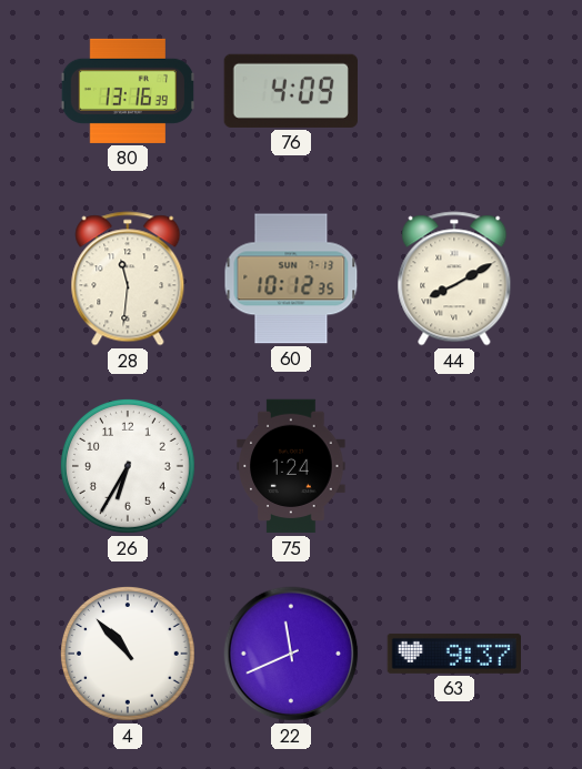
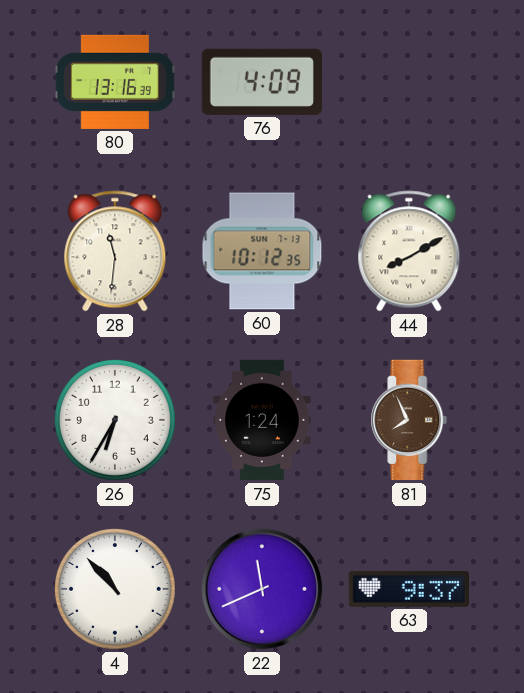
81: none -> 7:56
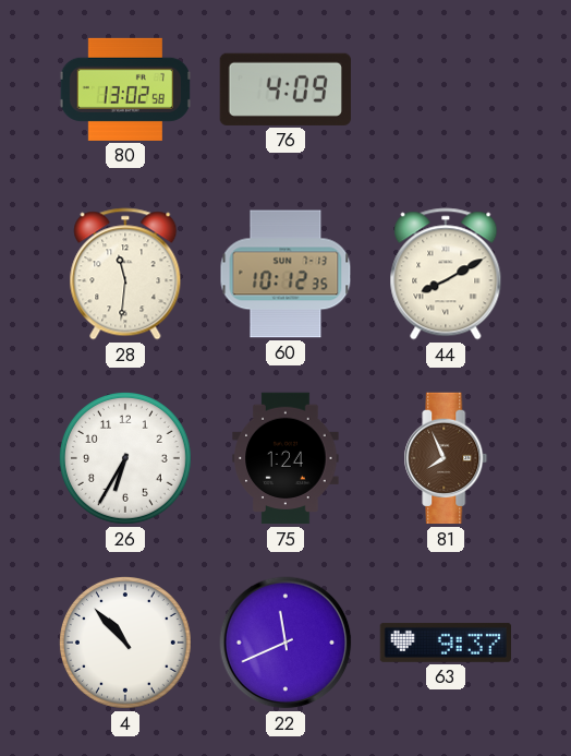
80: 13:16 -> 13:02
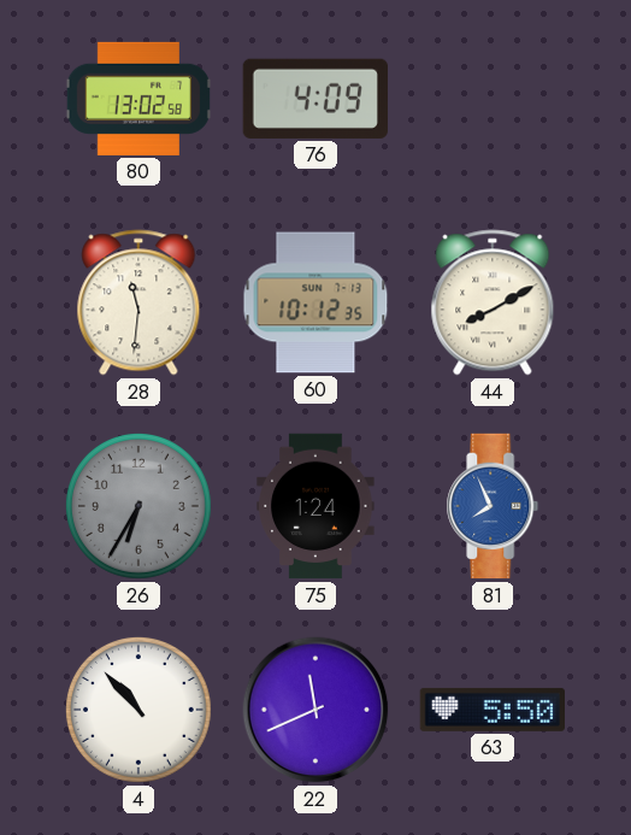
26 dial: white -> grey
81 dial: brown -> blue
63: 9:37 -> 5:50
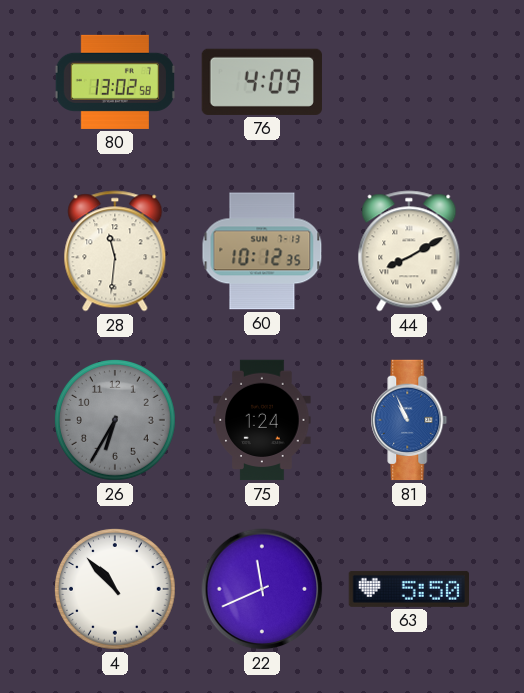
81: 7:56 -> 10:56
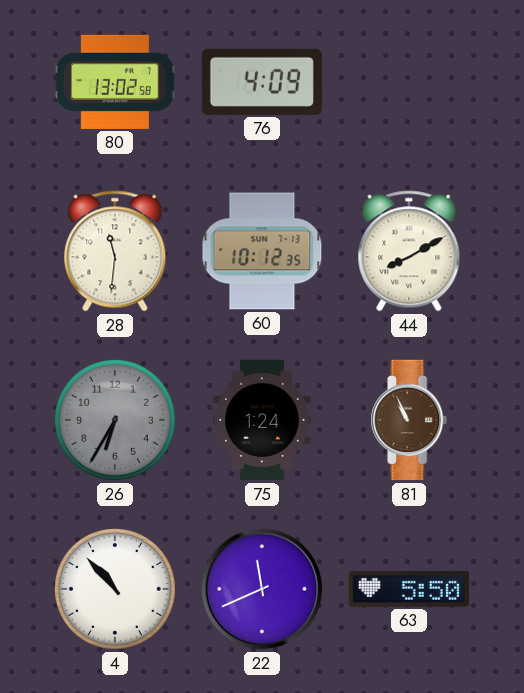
81 dial: blue -> brown
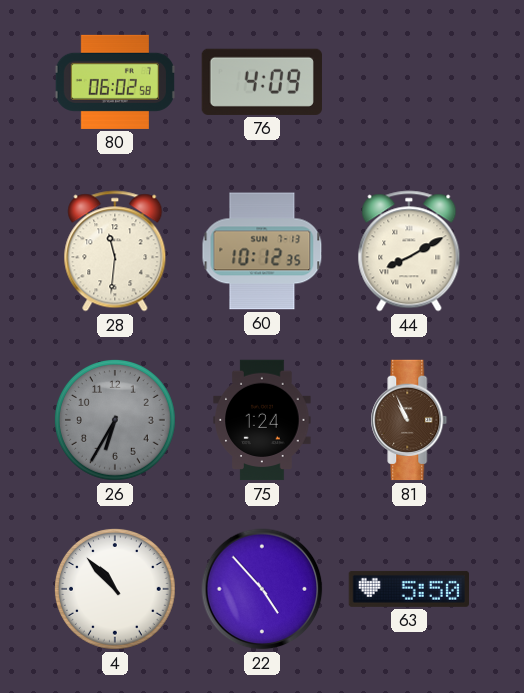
80: 13:02 -> 06:02
22: 11:41 -> 4:53
